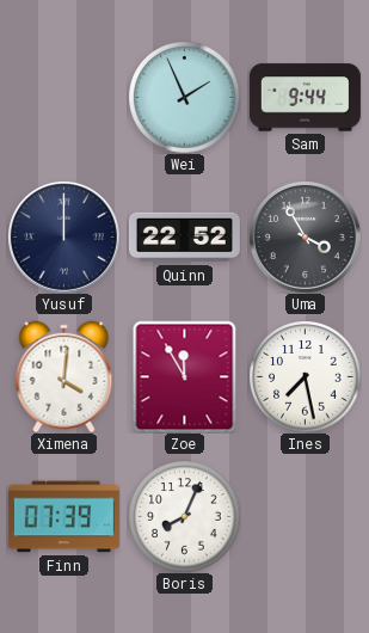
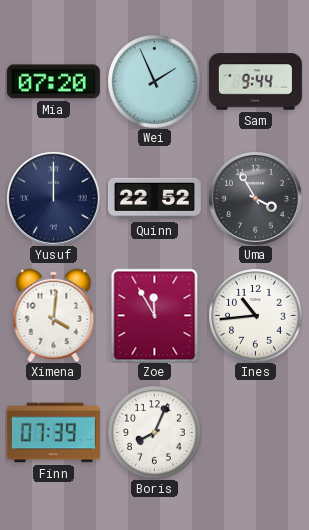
Mia: none -> 07:20
Ines: 7:28 -> 10:44
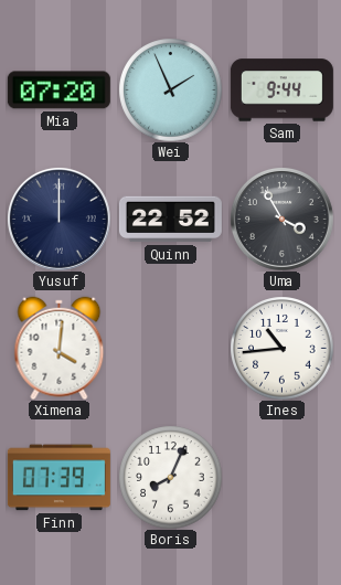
Zoe: 11:55 -> none
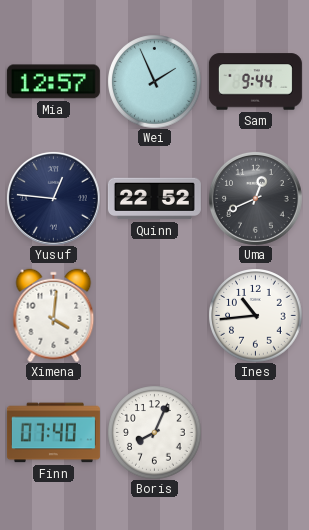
Mia: 07:20 -> 12:57
Yusuf: 12:00 -> 12:46
Uma: 3:55 -> 12:41
Finn: 07:39 -> 07:40
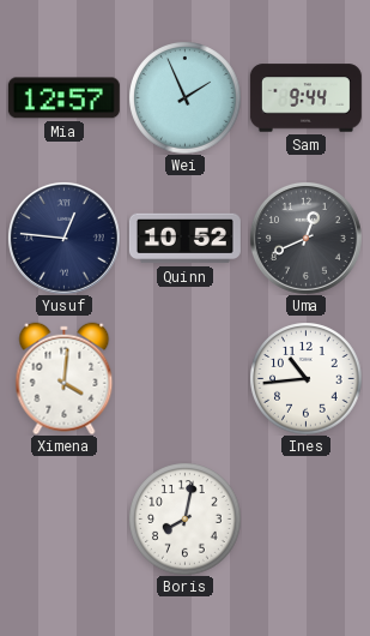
Quinn: 22:52 -> 10:52
Finn: 07:40 -> none
Boris: 8:04 -> 8:02
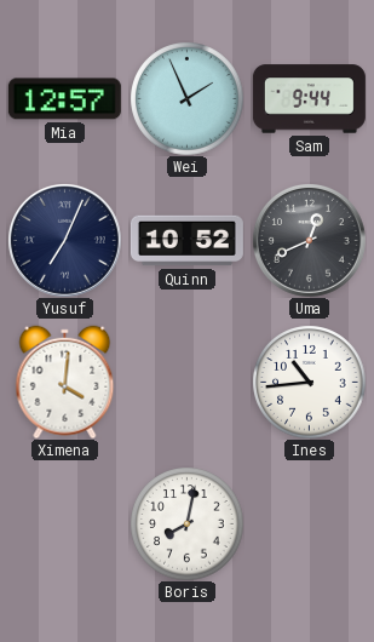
Yusuf: 12:46 -> 7:04
